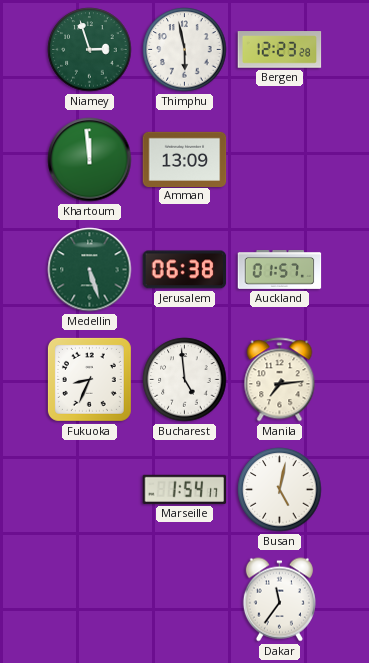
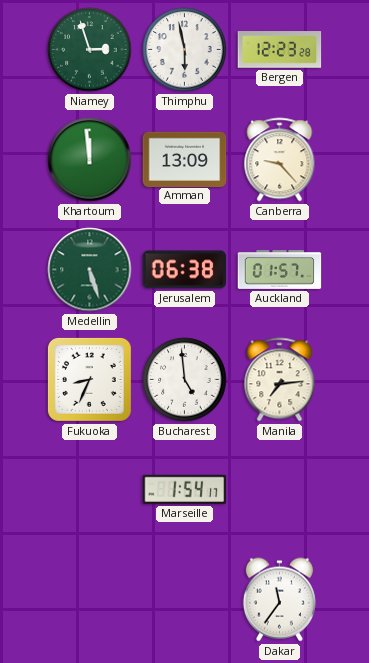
Canberra: none -> 9:23
Busan: 5:02 -> none
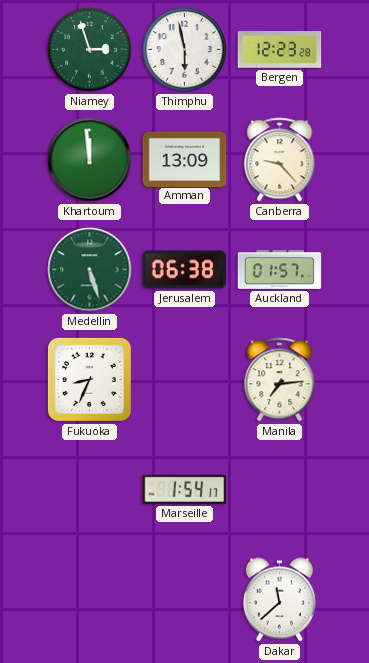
Bucharest: 4:59 -> none
Dakar: 11:36 -> 11:38
